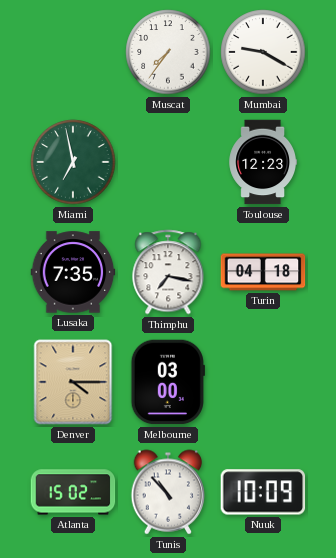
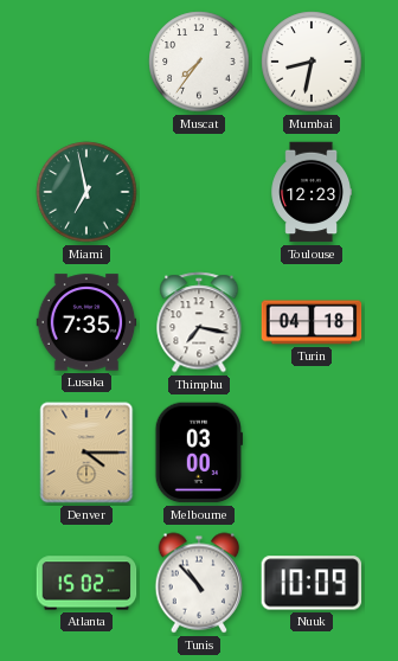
Mumbai: 9:20 -> 8:32
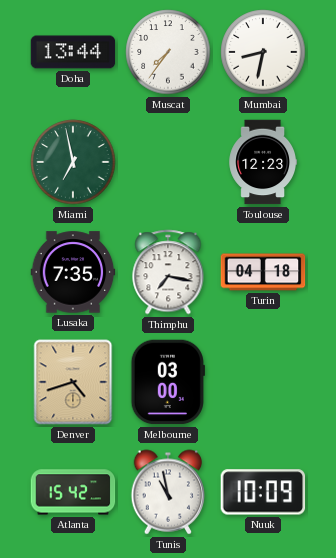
Doha: none -> 13:44
Denver: 4:15 -> 4:42
Atlanta: 15:02 -> 15:42
Tunis: 10:53 -> 10:58
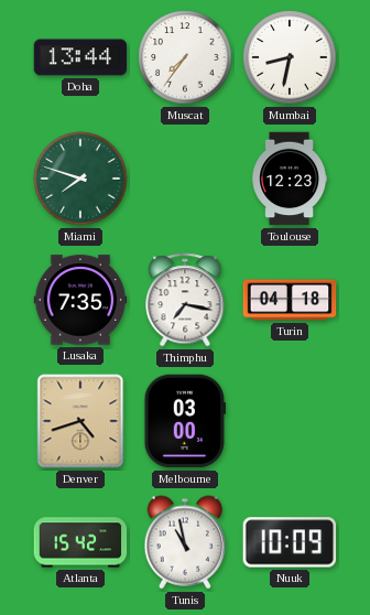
Miami: 6:58 -> 7:48
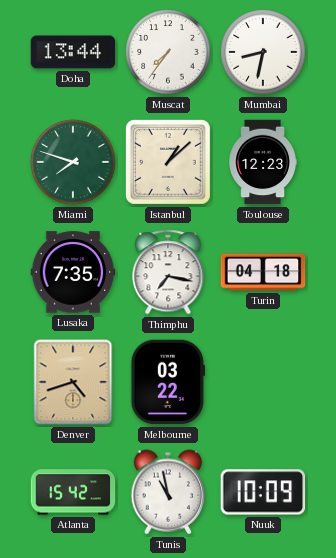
Istanbul: none -> 1:08
Melbourne: 03:00 -> 03:22
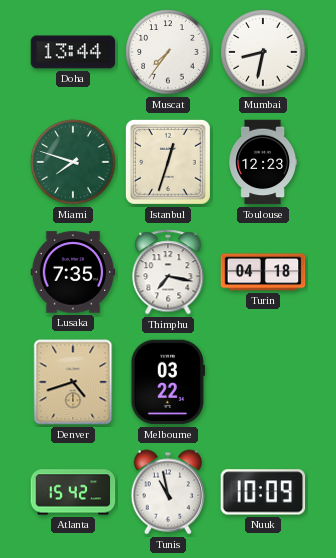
Istanbul: 1:08 -> 12:33
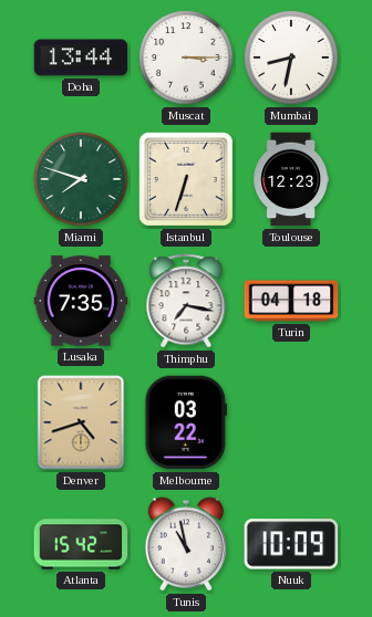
Muscat: 7:36 -> 3:15
Istanbul: 12:33 -> 6:33
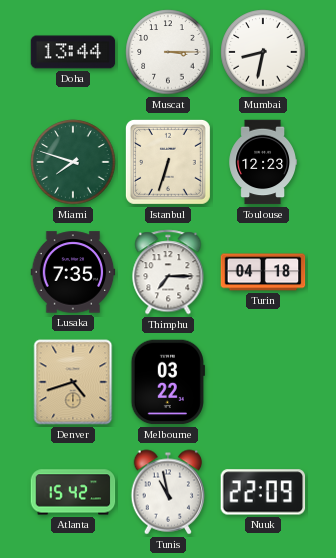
Thimphu: 7:17 -> 7:15
Nuuk: 10:09 -> 22:09
